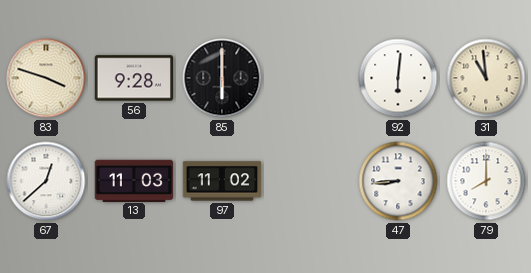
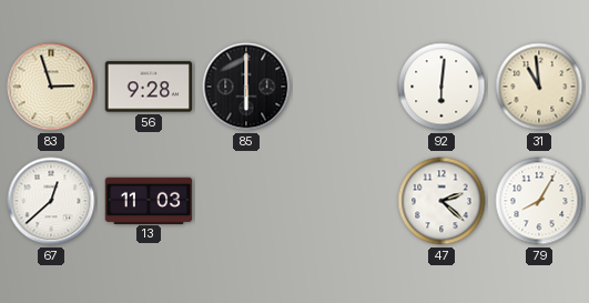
83: 3:48 -> 2:57
97: 11:02 -> none
47: 8:44 -> 2:22
79: 8:00 -> 8:05
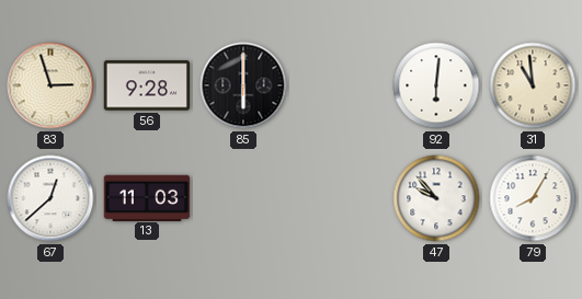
47: 2:22 -> 9:53
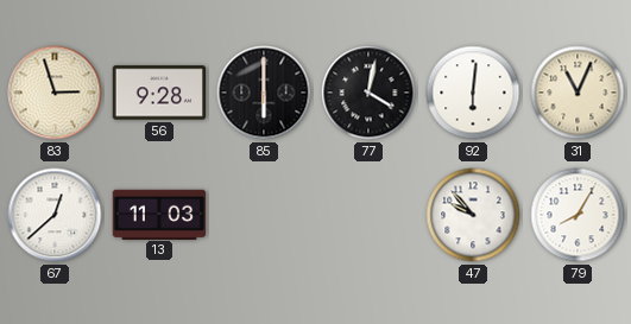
77: none -> 4:02
31: 10:59 -> 11:04
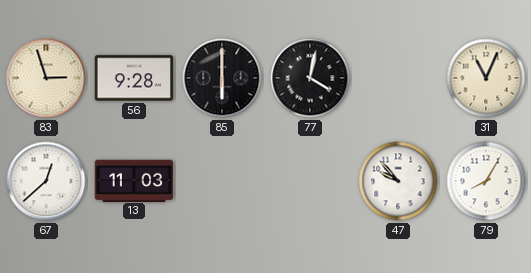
92: 6:01 -> none
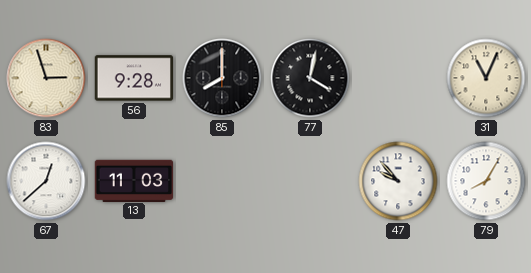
85: 6:00 -> 8:00
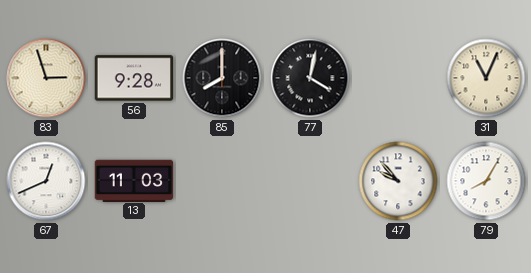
67: 12:38 -> 12:41
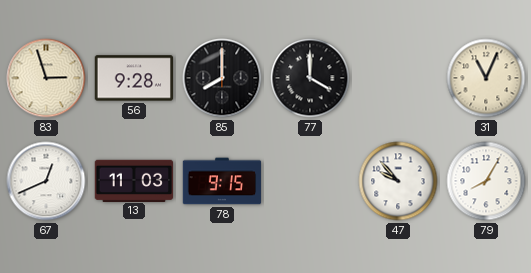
77: 4:02 -> 4:00
78: none -> 9:15
